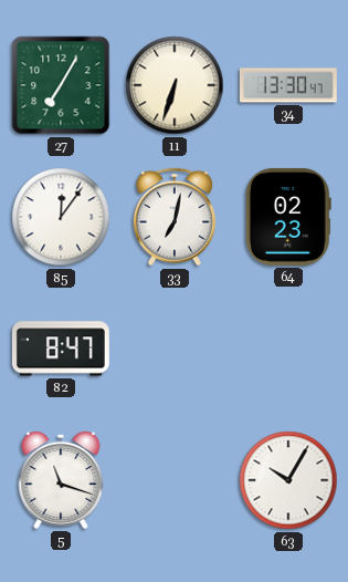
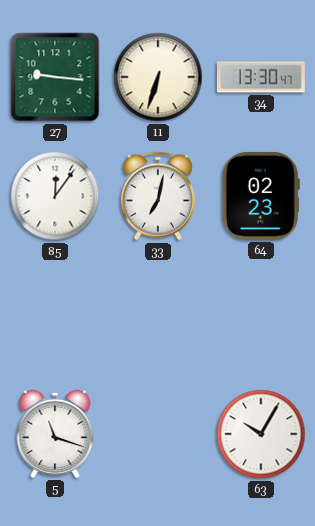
27: 7:05 -> 9:16
82: 8:47 -> none
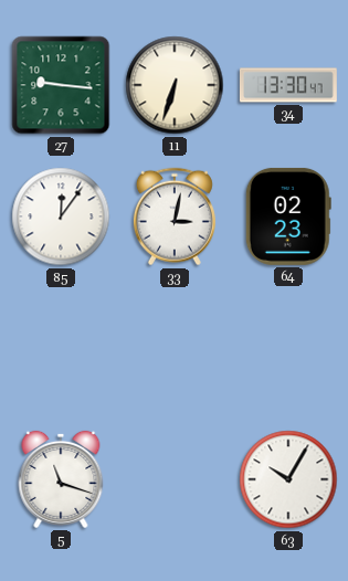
33: 7:02 -> 3:02
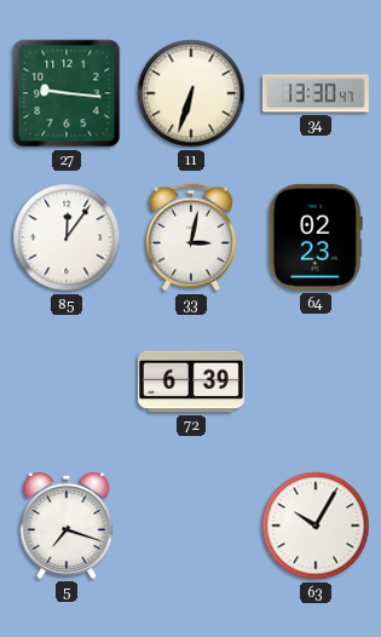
72: none -> 6:39
5: 11:18 -> 7:18
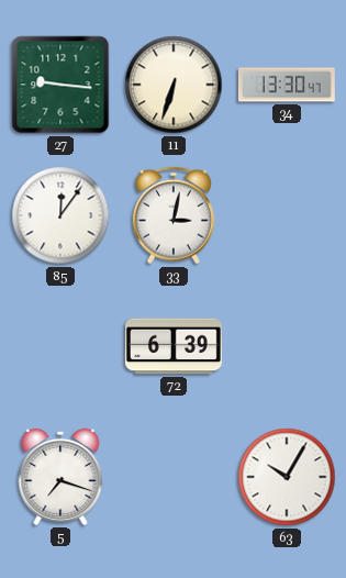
64: 02:23 -> none
